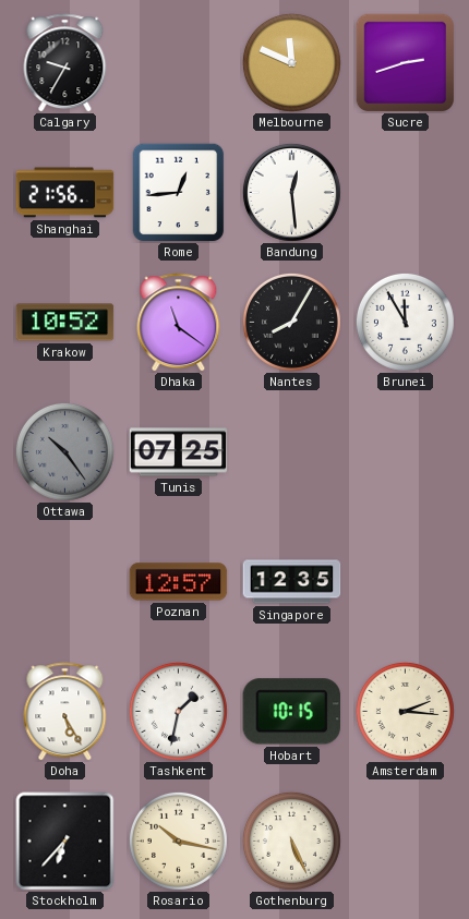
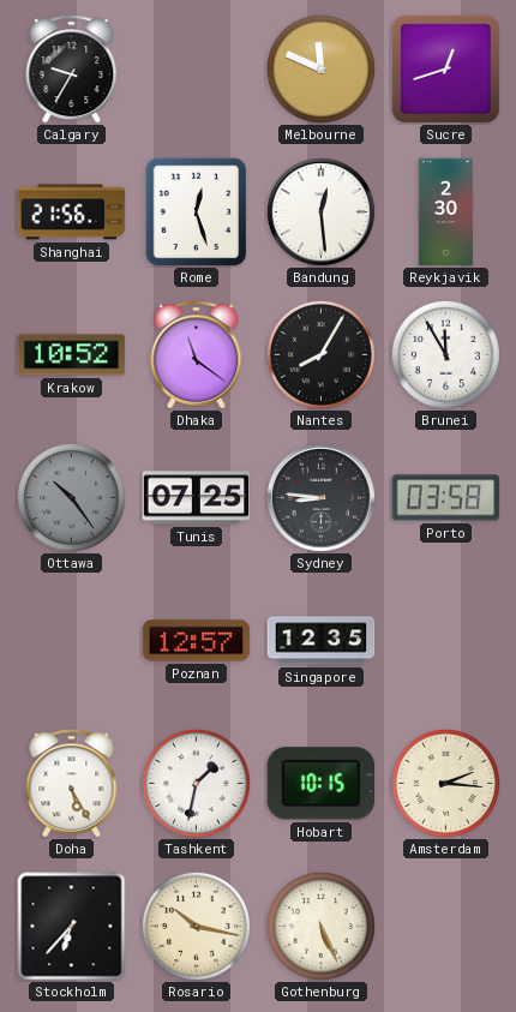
Sucre: 2:42 -> 12:42
Rome: 12:44 -> 12:27
Reykjavik: none -> 2:30
Sydney: none -> 8:46
Porto: none -> 03:58
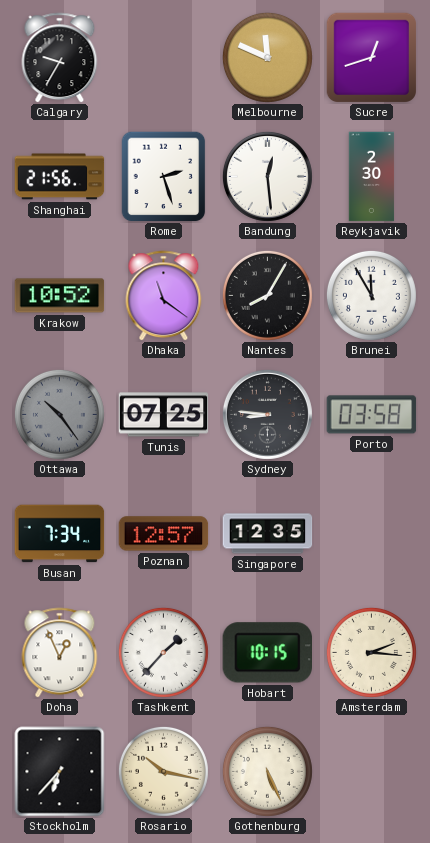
Rome: 12:27 -> 2:27
Busan: none -> 7:34
Doha: 5:25 -> 12:56
Tashkent: 1:32 -> 1:37
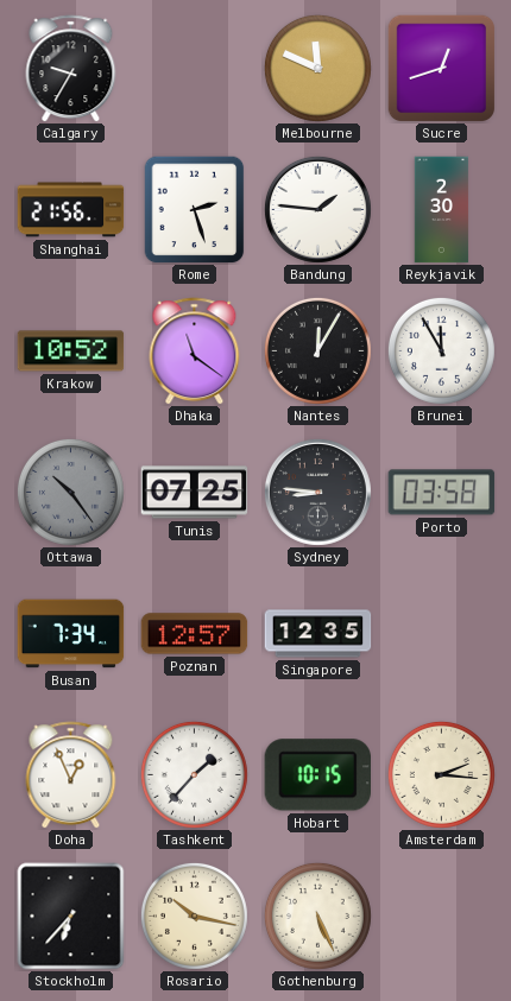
Bandung: 12:29 -> 1:46
Nantes: 8:05 -> 12:05
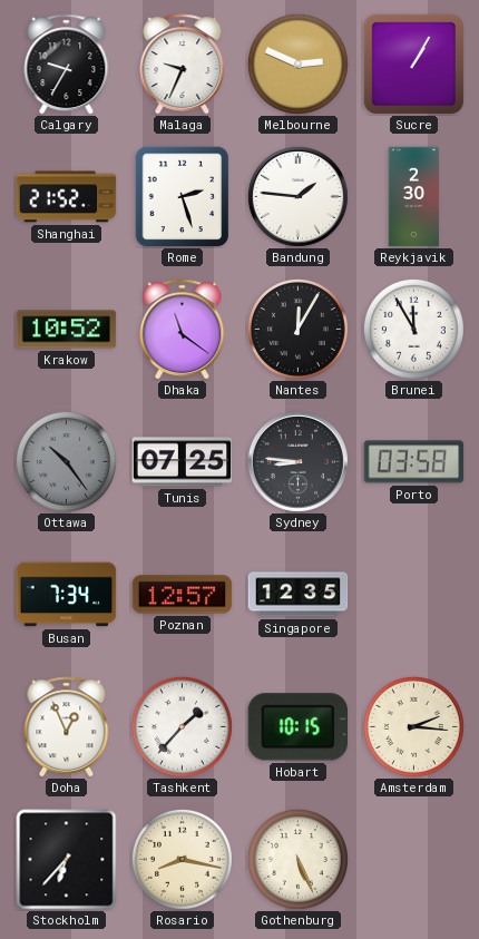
Malaga: none -> 9:34
Melbourne: 11:49 -> 2:49
Sucre: 12:42 -> 1:05
Shanghai: 21:56 -> 21:52
Rosario: 10:17 -> 8:17
